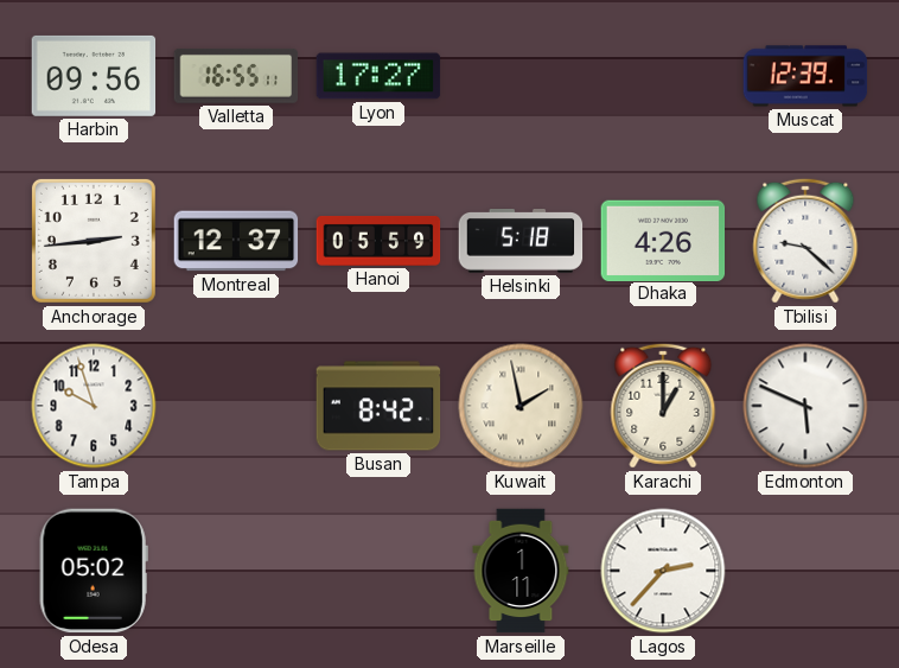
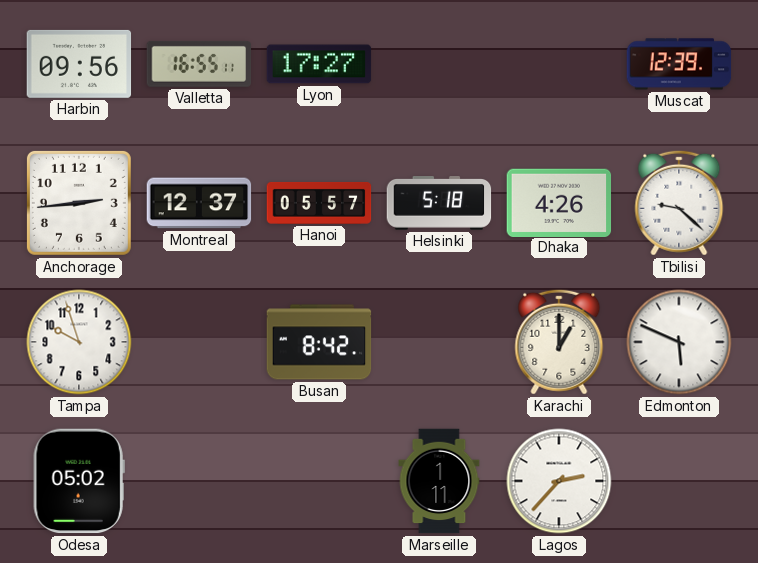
Hanoi: 05:59 -> 05:57
Kuwait: 1:58 -> none
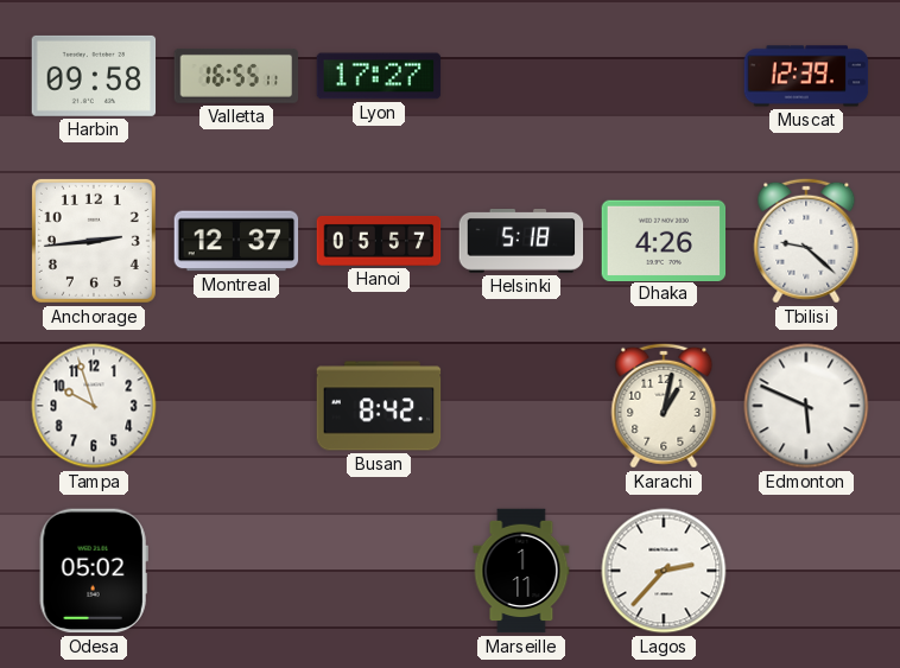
Harbin: 09:56 -> 09:58
Karachi: 1:00 -> 1:02
